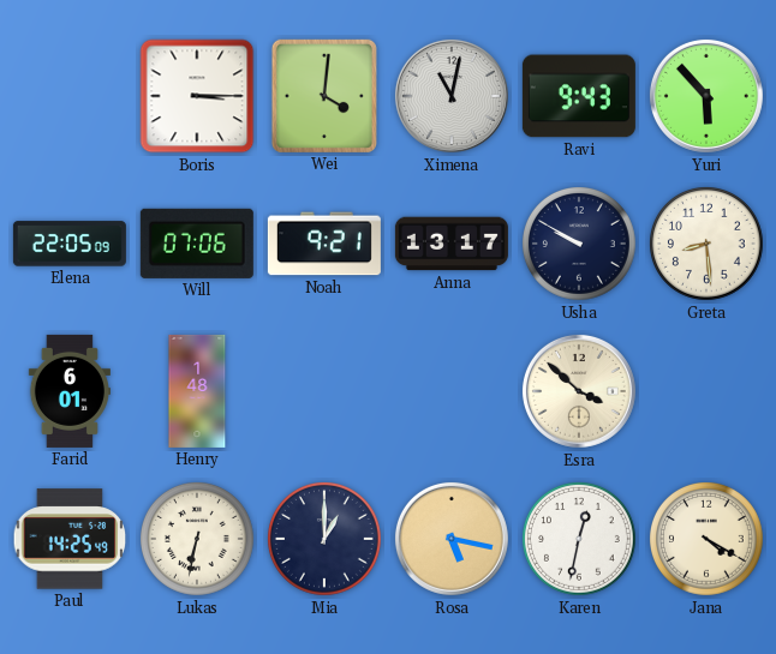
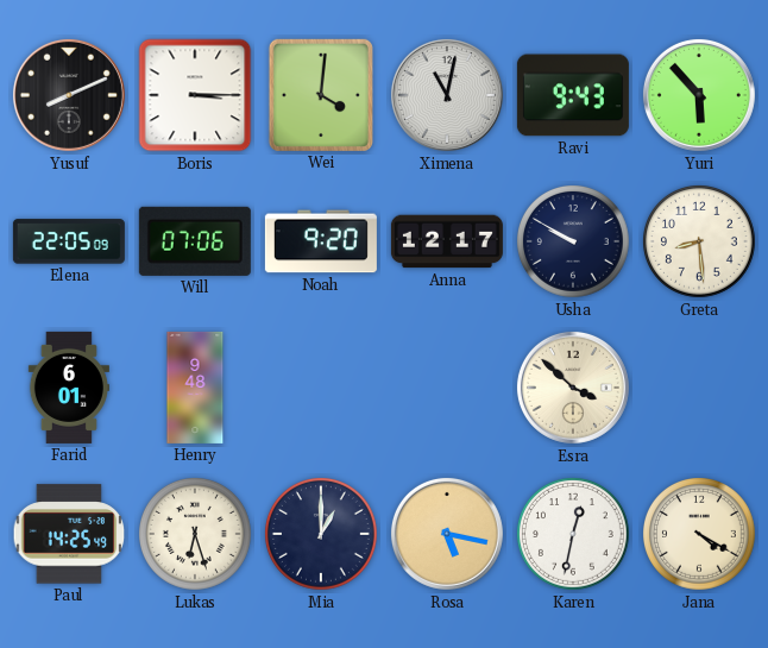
Yusuf: none -> 8:11
Noah: 9:21 -> 9:20
Anna: 13:17 -> 12:17
Henry: 1:48 -> 9:48
Lukas: 6:32 -> 6:27
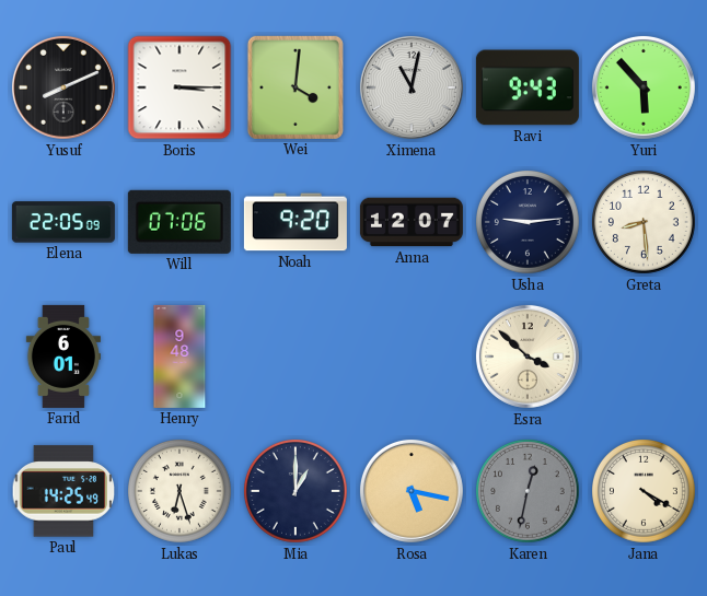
Anna: 12:17 -> 12:07
Usha: 9:50 -> 9:14
Karen dial: white -> grey
